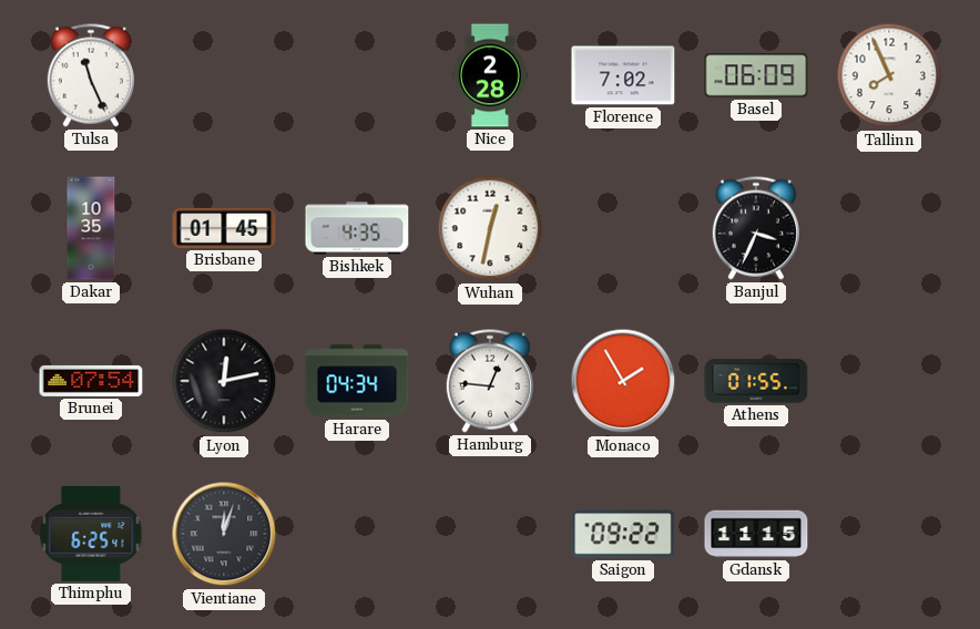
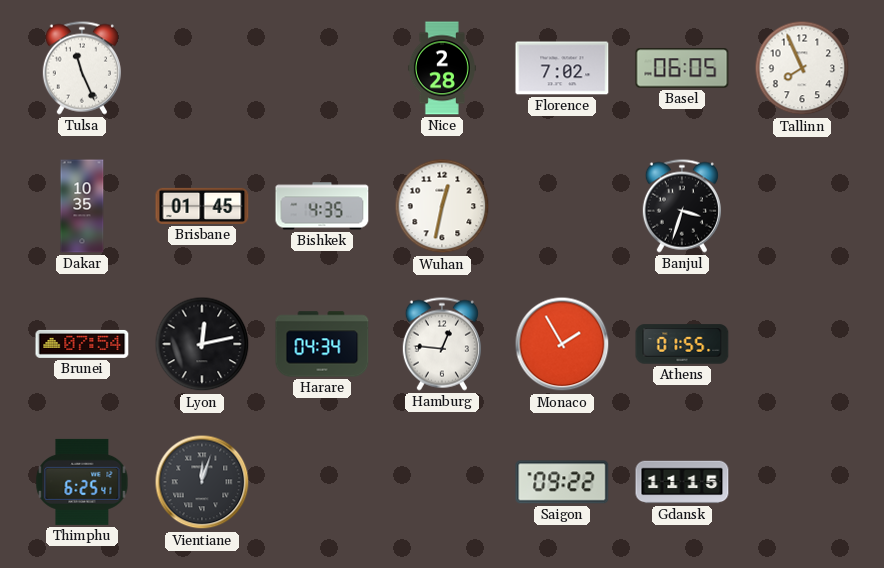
Basel: 06:09 -> 06:05
Banjul: 3:34 -> 3:33
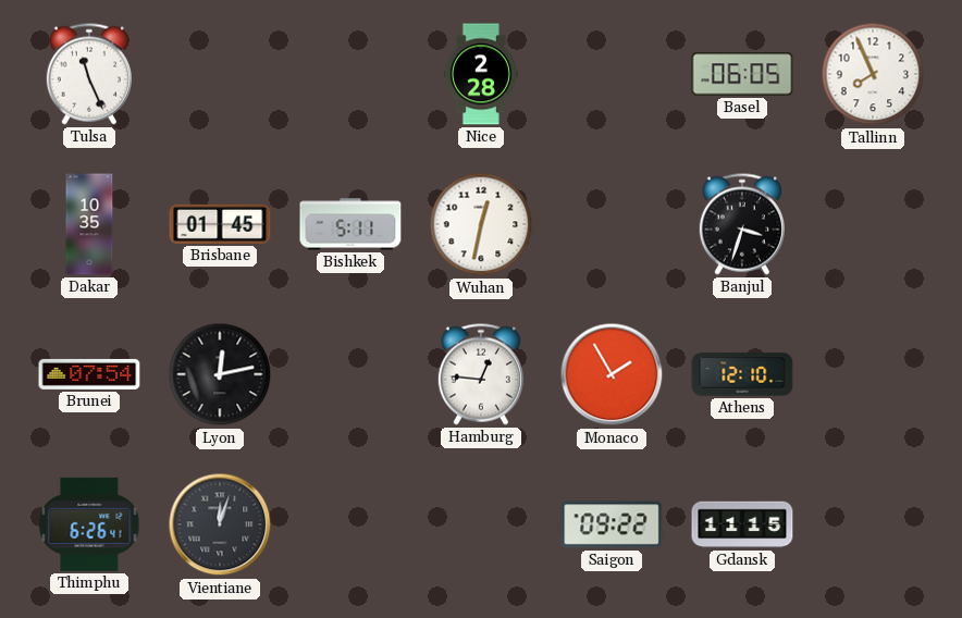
Florence: 7:02 -> none
Bishkek: 4:35 -> 5:11
Harare: 04:34 -> none
Athens: 01:55 -> 12:10
Thimphu: 6:25 -> 6:26
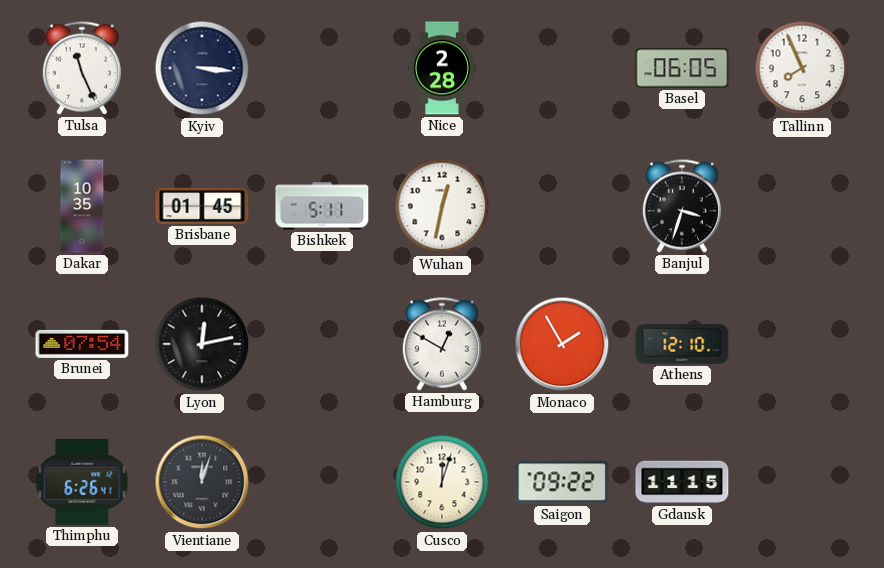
Kyiv: none -> 3:16
Hamburg: 12:46 -> 12:50
Cusco: none -> 12:03
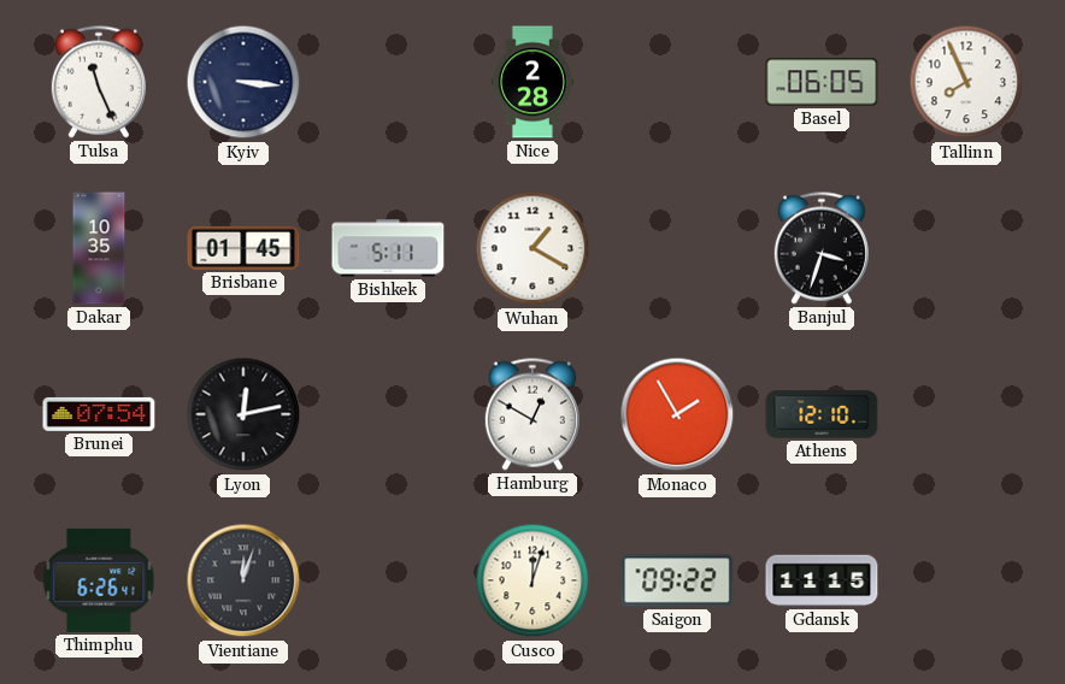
Wuhan: 12:32 -> 1:20
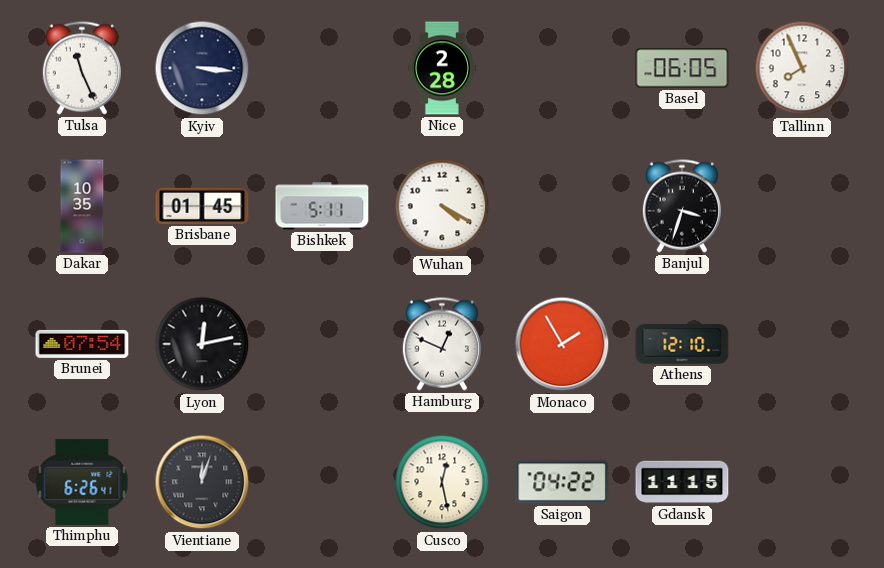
Wuhan: 1:20 -> 4:20
Hamburg: 12:50 -> 12:49
Cusco: 12:03 -> 12:28
Saigon: 09:22 -> 04:22
